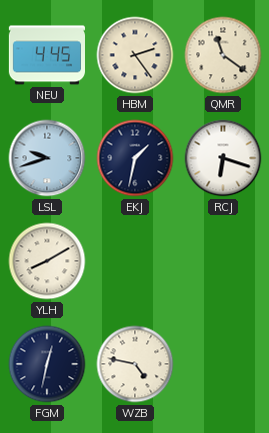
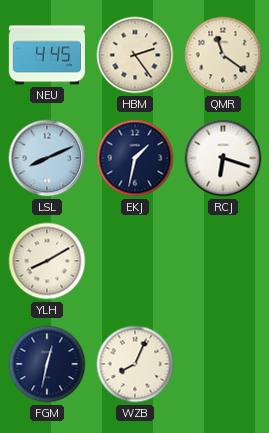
LSL: 9:42 -> 8:11
WZB: 4:47 -> 8:04
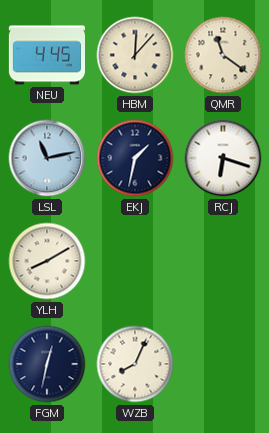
HBM: 2:24 -> 12:07
LSL: 8:11 -> 11:13
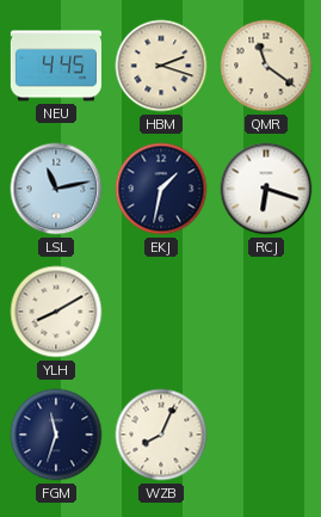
HBM: 12:07 -> 2:18
FGM: 12:32 -> 11:33
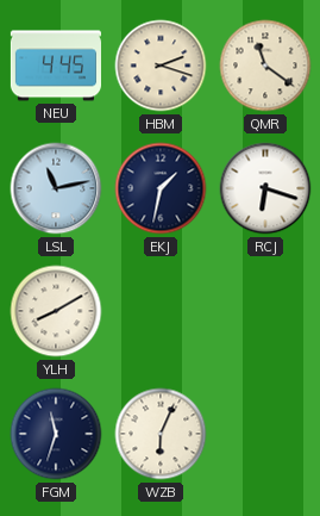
WZB: 8:04 -> 6:04
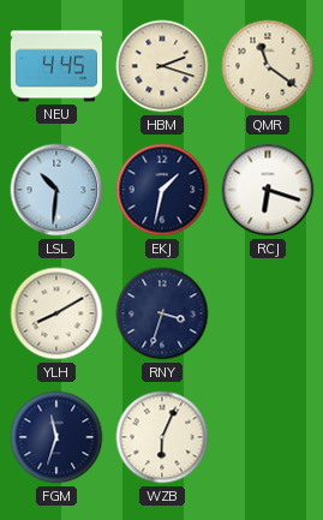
LSL: 11:13 -> 10:31
RNY: none -> 3:33
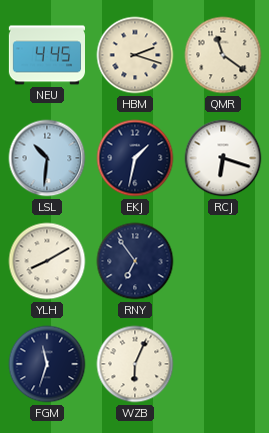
RNY: 3:33 -> 6:54
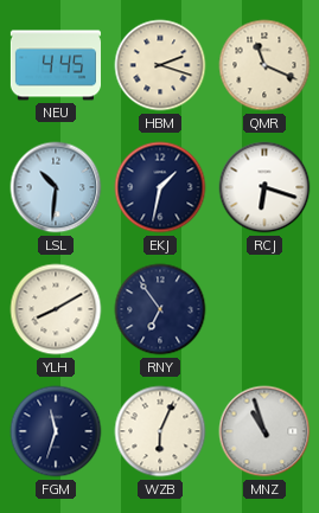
QMR: 11:21 -> 11:19
MNZ: none -> 10:57
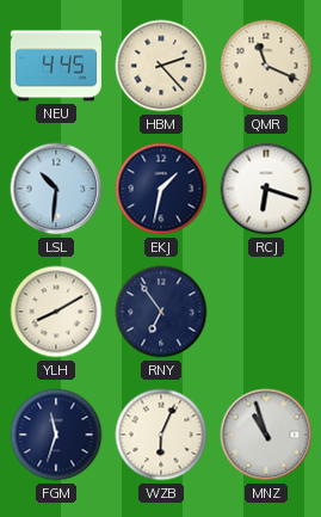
HBM: 2:18 -> 2:23
